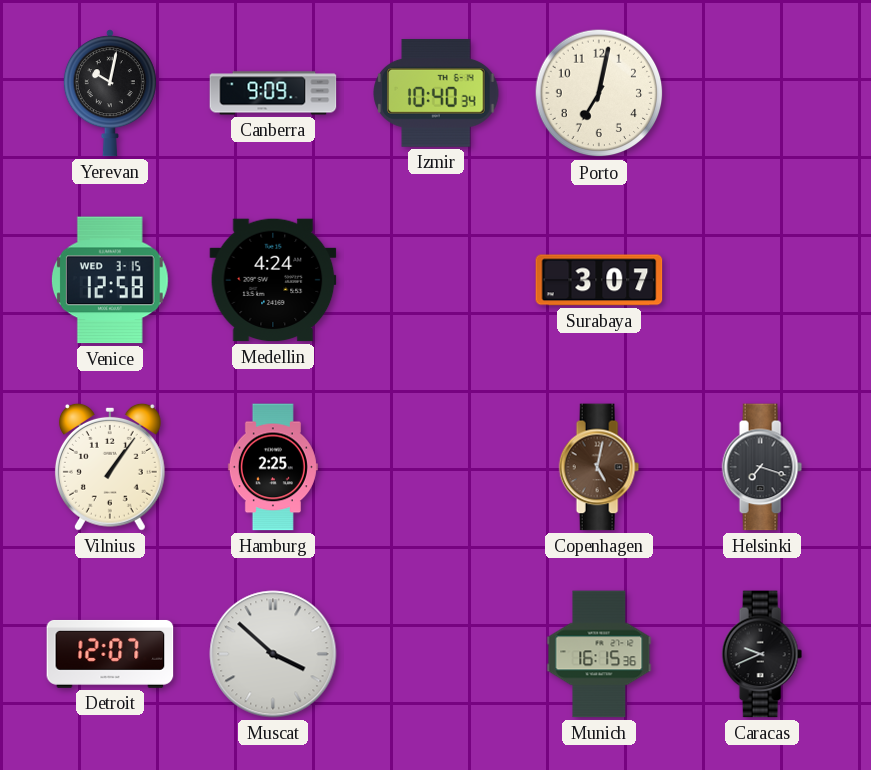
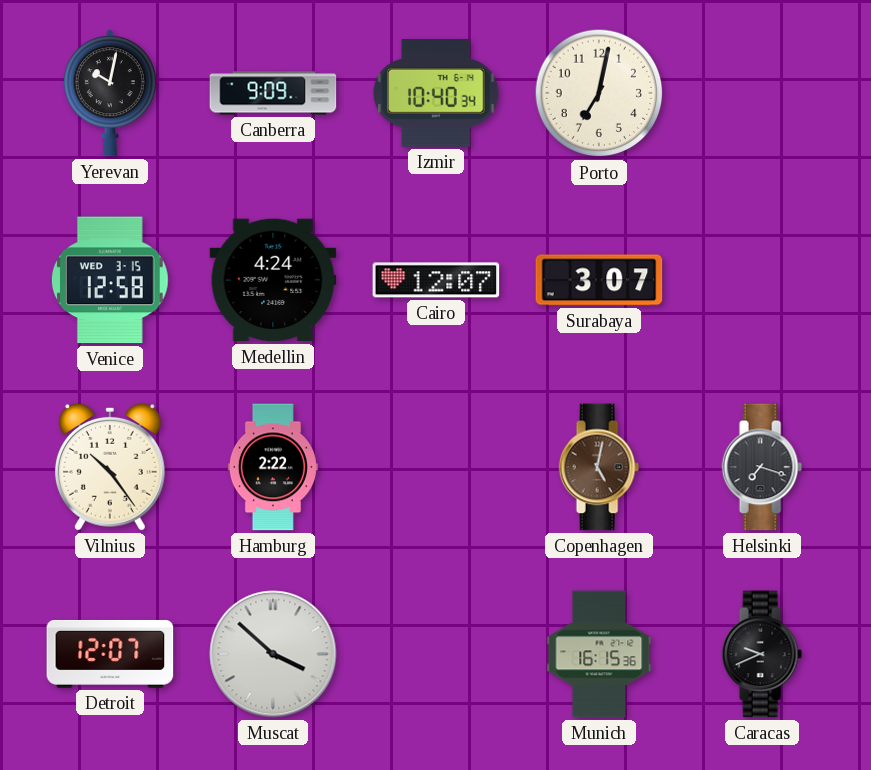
Cairo: none -> 12:07
Vilnius: 1:06 -> 10:24
Hamburg: 2:25 -> 2:22
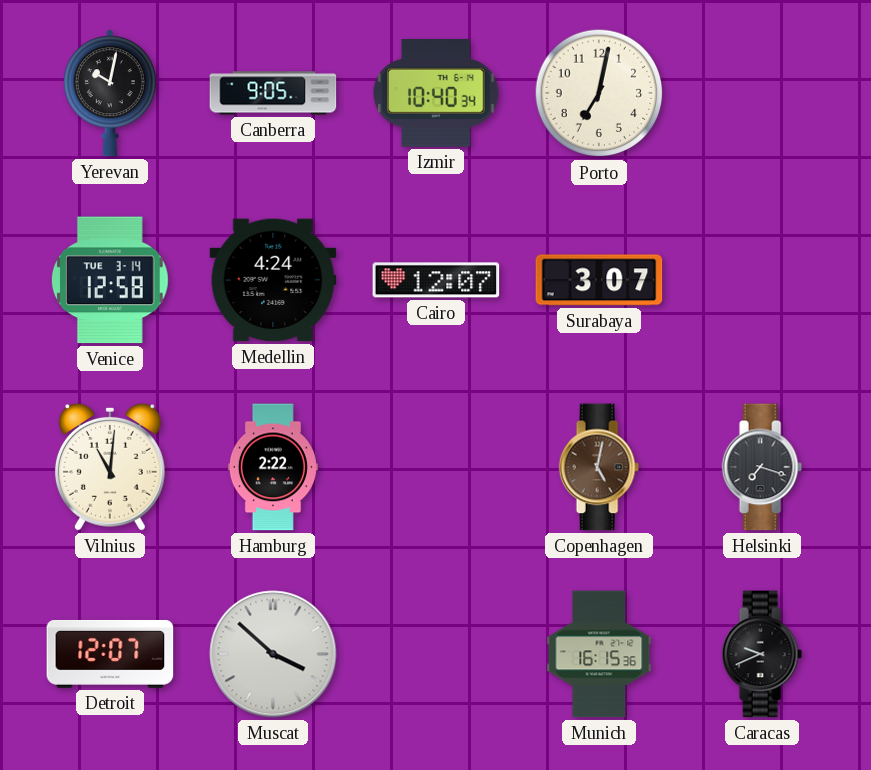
Canberra: 9:09 -> 9:05
Venice date: WED 3-15 -> TUE 3-14
Vilnius: 10:24 -> 11:01
